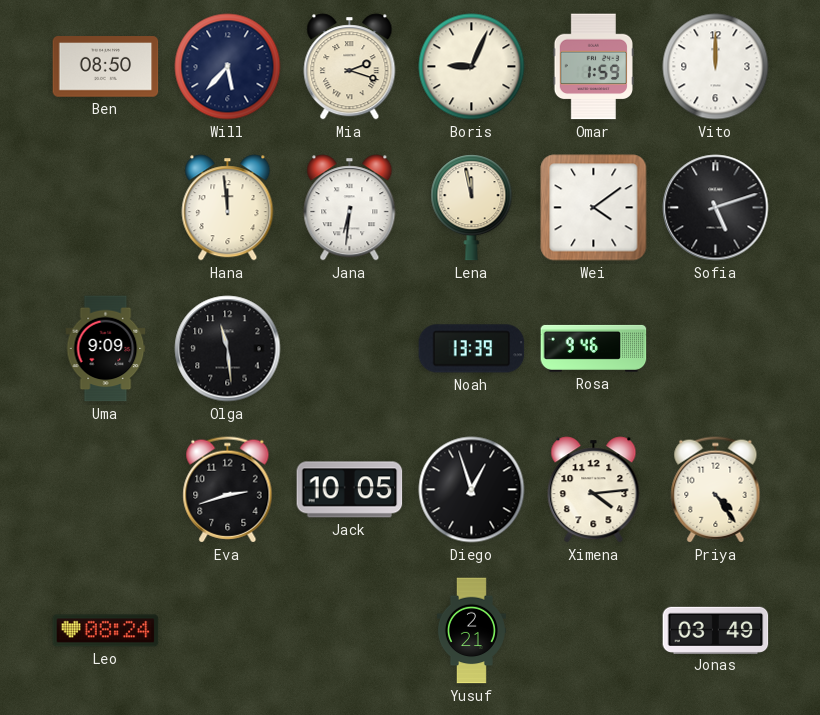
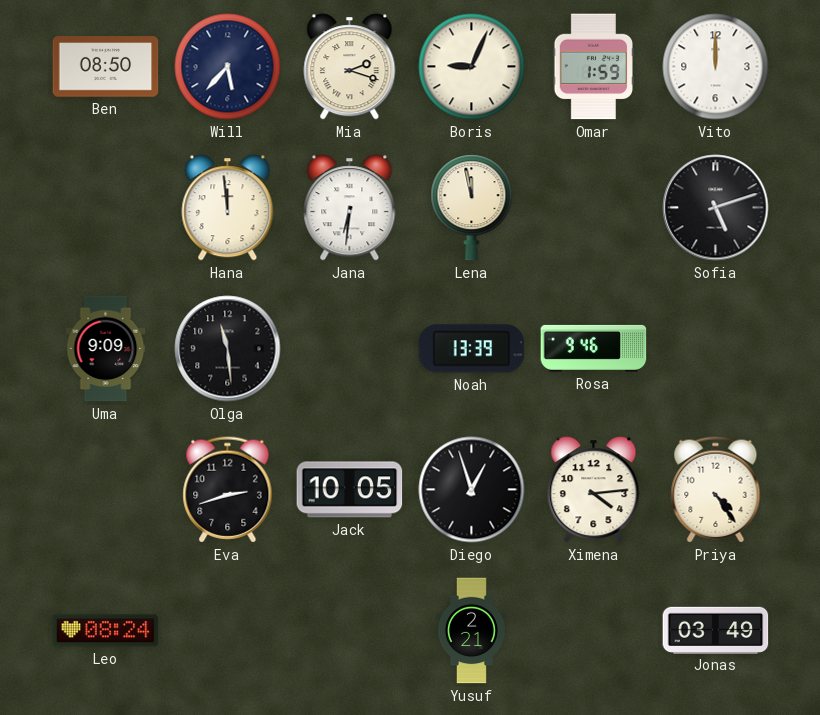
Wei: 4:09 -> none
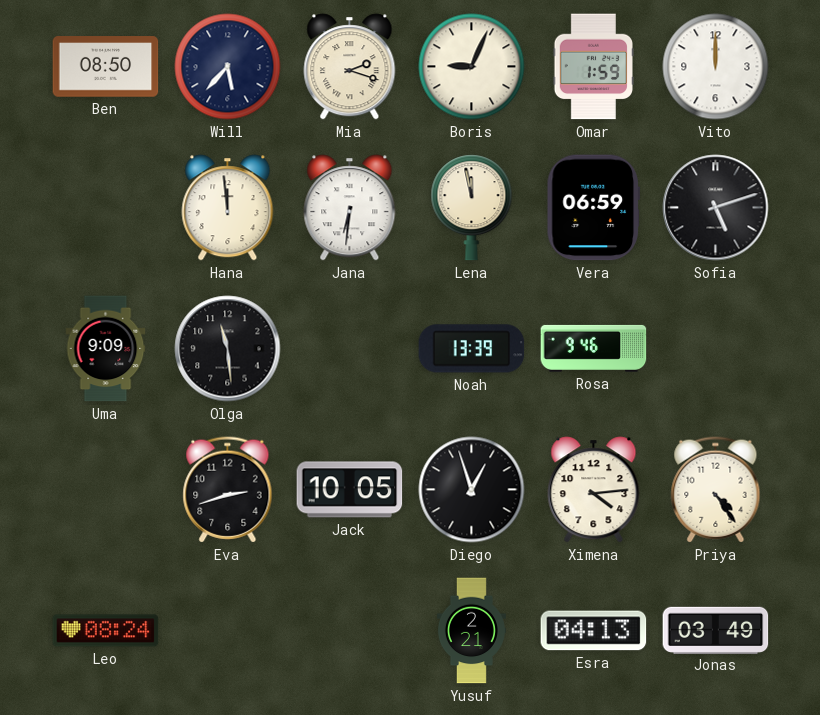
Vera: none -> 06:59
Esra: none -> 04:13
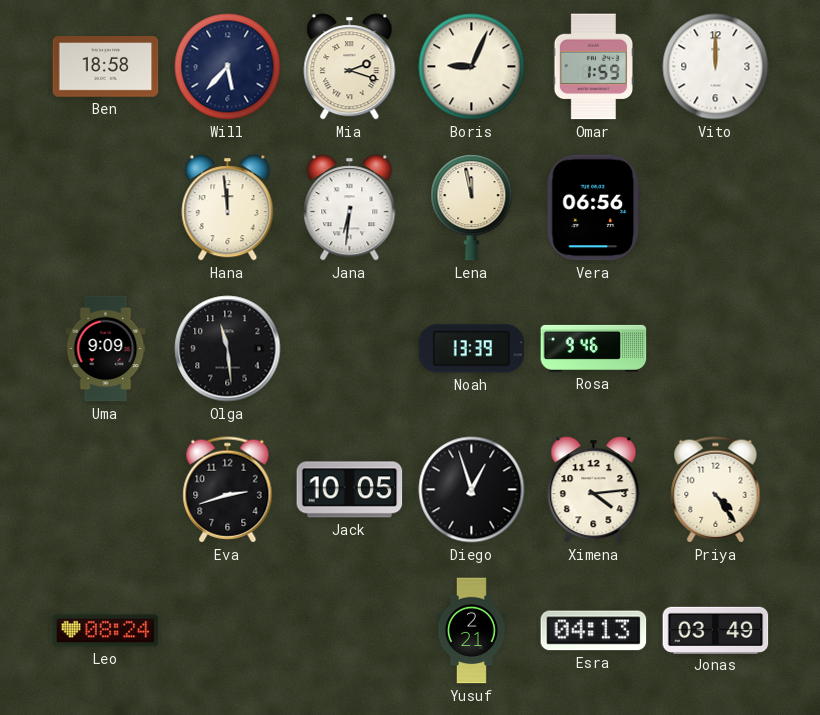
Ben: 08:50 -> 18:58
Vera: 06:59 -> 06:56
Sofia: 5:12 -> none
